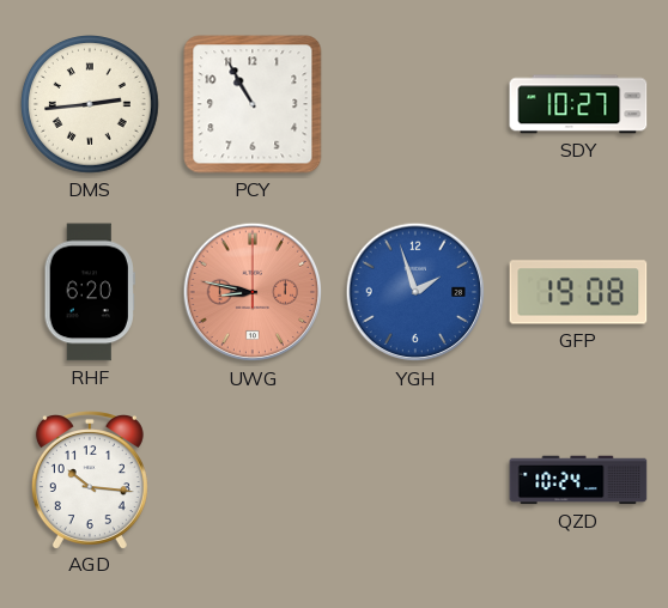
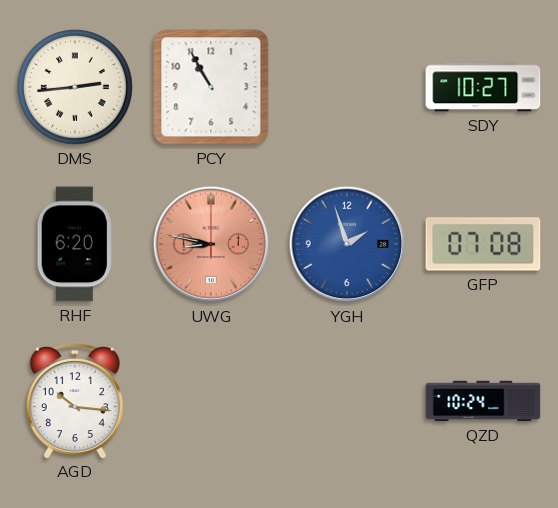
GFP: 19:08 -> 07:08
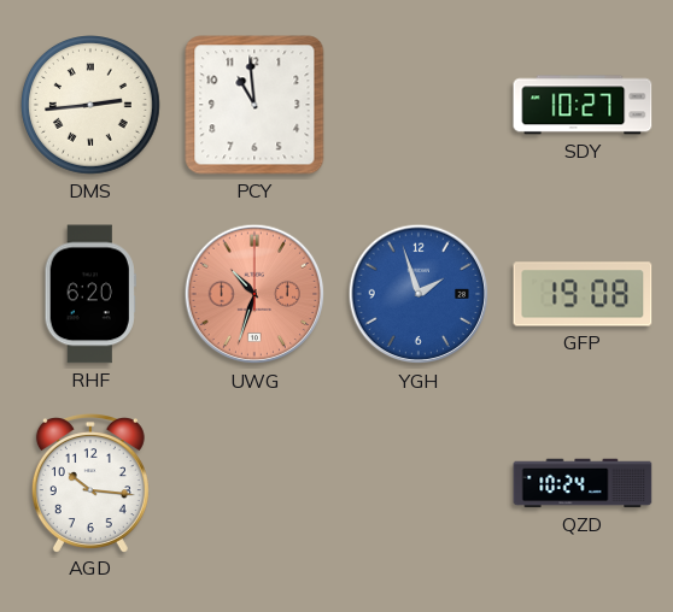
PCY: 10:55 -> 10:59
UWG: 8:47 -> 10:33
GFP: 07:08 -> 19:08
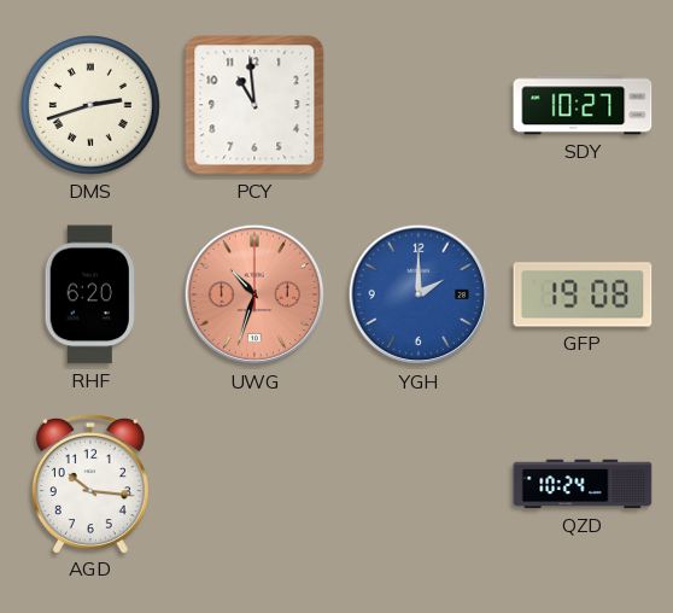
DMS: 2:44 -> 2:42
YGH: 1:57 -> 2:00
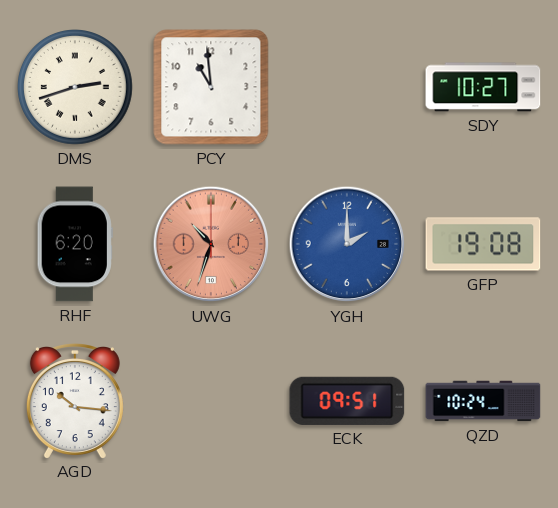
ECK: none -> 09:51
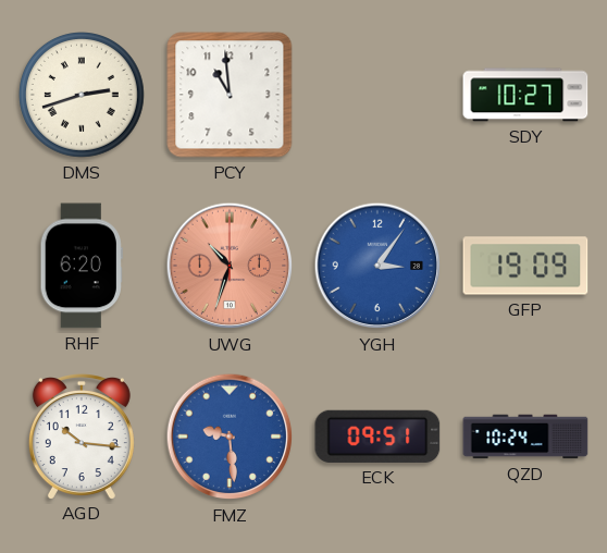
YGH: 2:00 -> 3:06
GFP: 19:08 -> 19:09
FMZ: none -> 9:29
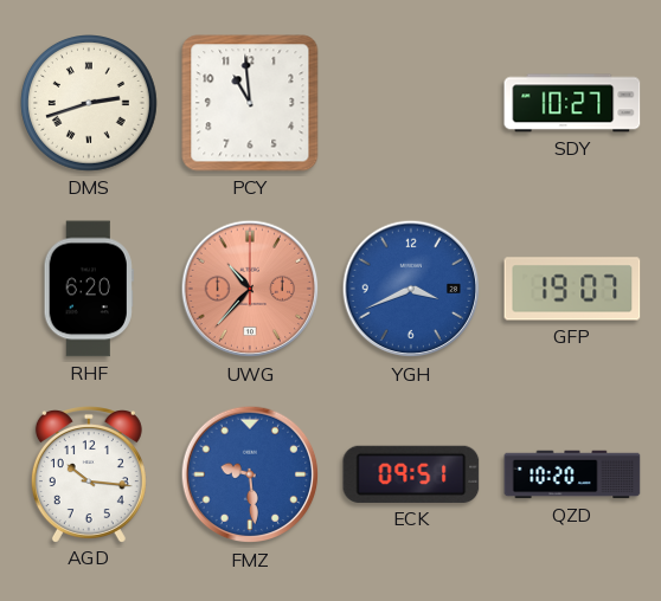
UWG: 10:33 -> 10:37
YGH: 3:06 -> 3:41
GFP: 19:09 -> 19:07
QZD: 10:24 -> 10:20
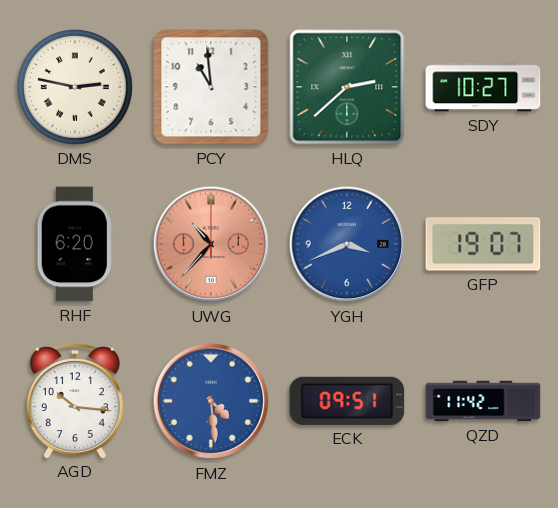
DMS: 2:42 -> 2:47
HLQ: none -> 2:38
FMZ: 9:29 -> 4:29
QZD: 10:20 -> 11:42
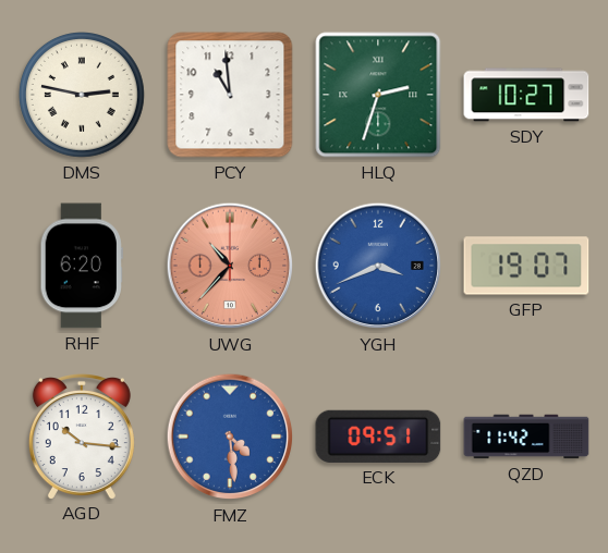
HLQ: 2:38 -> 2:33
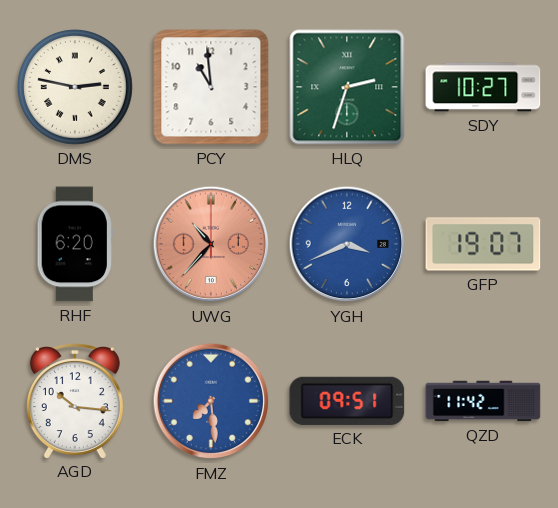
FMZ: 4:29 -> 7:29
